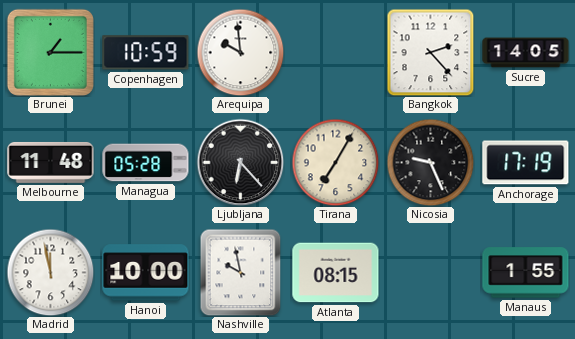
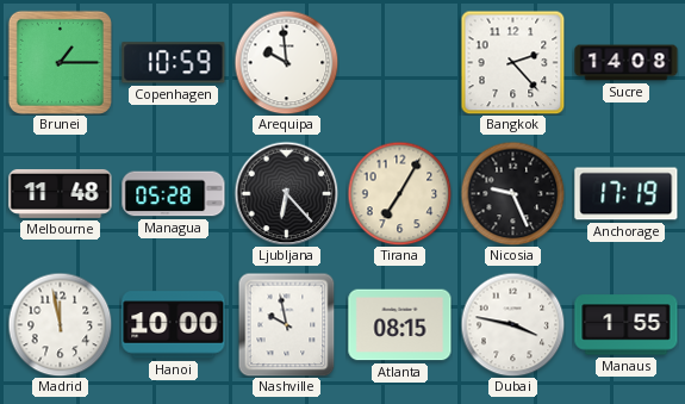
Sucre: 14:05 -> 14:08
Dubai: none -> 3:47
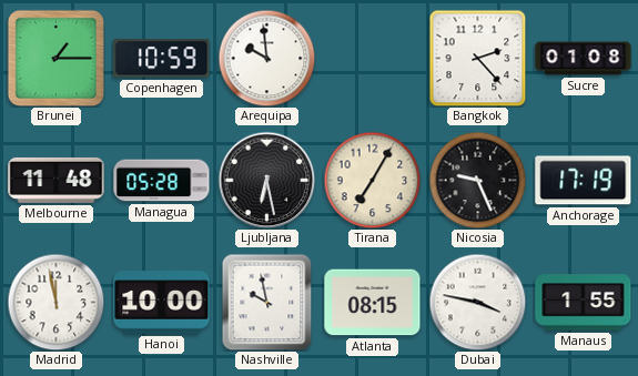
Sucre: 14:08 -> 01:08
Ljubljana: 6:23 -> 6:28
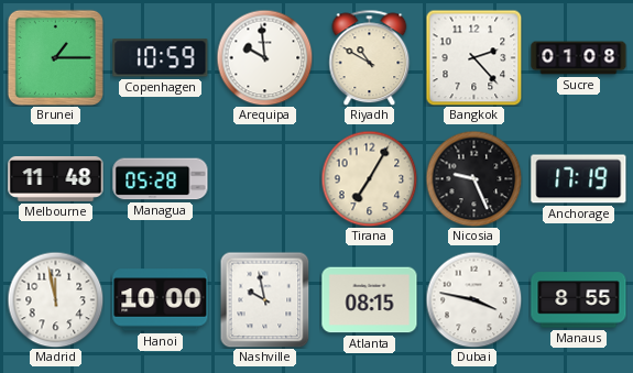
Riyadh: none -> 10:50
Ljubljana: 6:28 -> none
Manaus: 1:55 -> 8:55
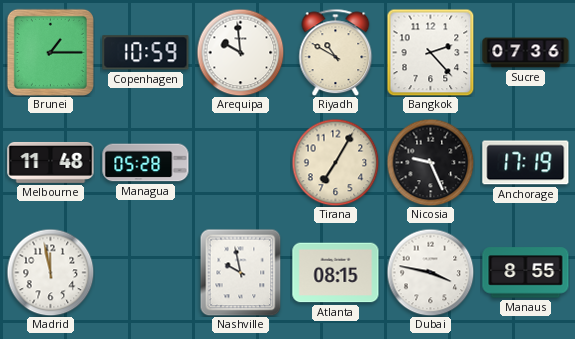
Sucre: 01:08 -> 07:36
Hanoi: 10:00 -> none
